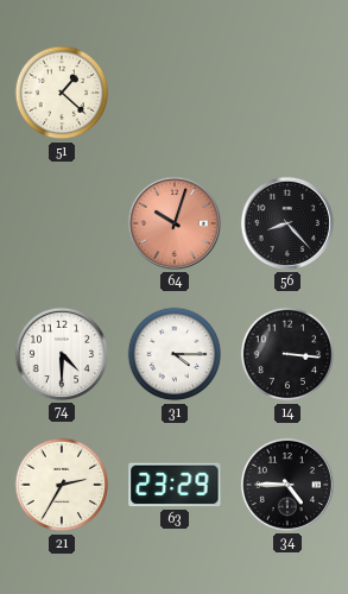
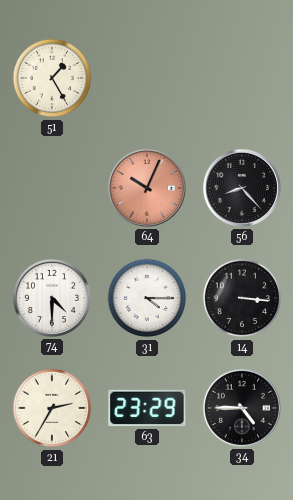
51: 1:22 -> 1:25
64: 10:03 -> 10:04
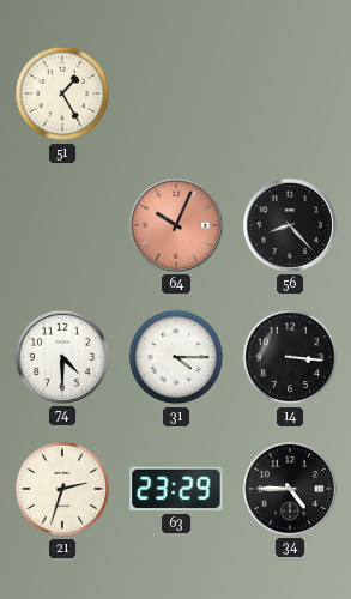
21: 2:35 -> 2:33
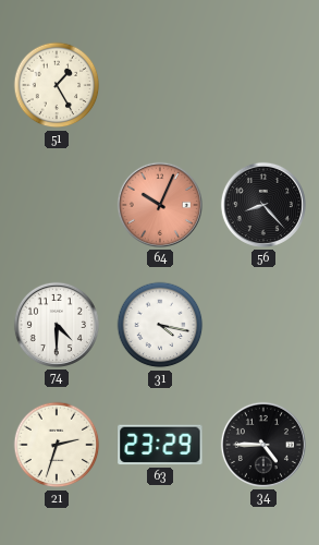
31: 4:15 -> 4:17
14: 3:16 -> none
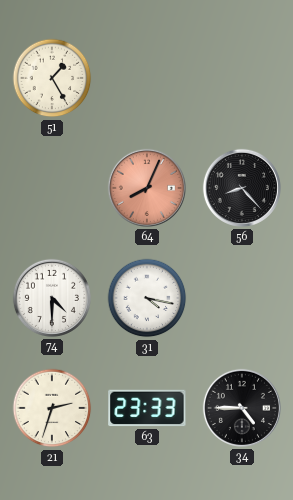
64: 10:04 -> 8:04
63: 23:29 -> 23:33
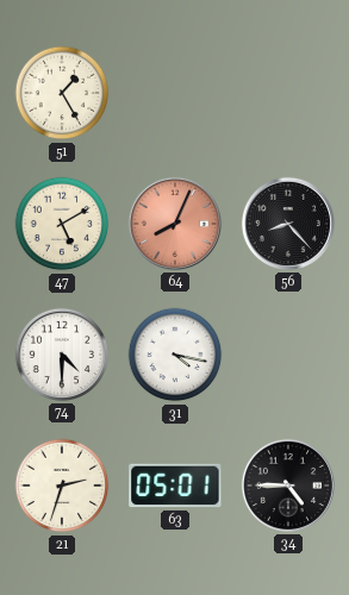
47: none -> 5:10
63: 23:33 -> 05:01
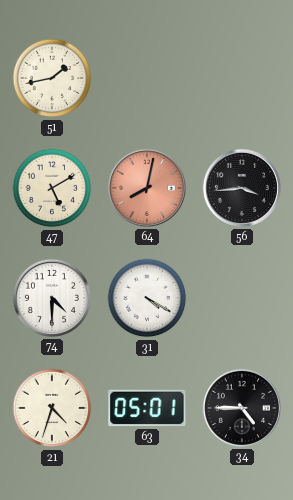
51: 1:25 -> 1:43
64: 8:04 -> 8:02
56: 8:23 -> 3:44
31: 4:17 -> 4:20
21: 2:33 -> 4:33
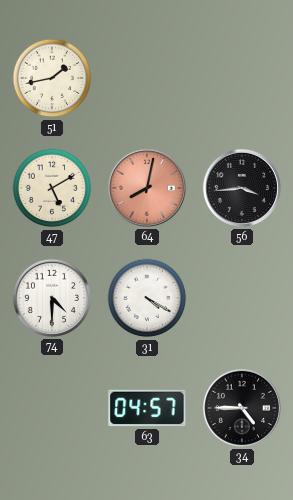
21: 4:33 -> none
63: 05:01 -> 04:57
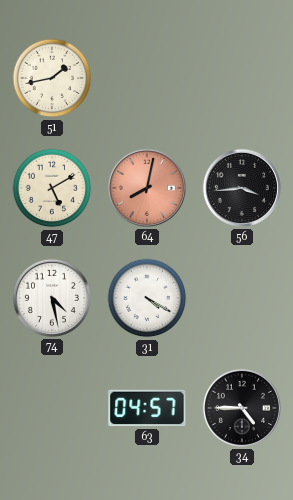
74: 4:30 -> 4:28
